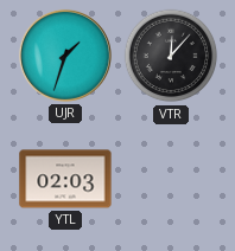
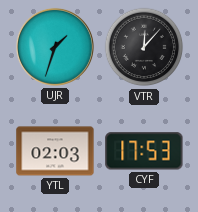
CYF: none -> 17:53
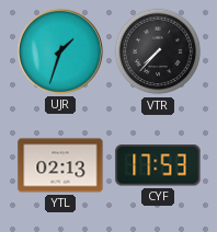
VTR: 12:07 -> 7:37
YTL: 02:03 -> 02:13
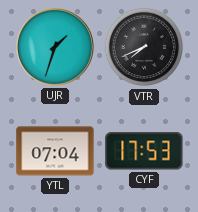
VTR: 7:37 -> 7:41
YTL: 02:13 -> 07:04
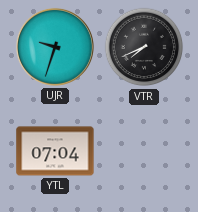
UJR: 1:33 -> 9:33
CYF: 17:53 -> none
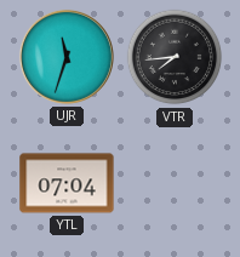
UJR: 9:33 -> 11:33
VTR: 7:41 -> 7:44
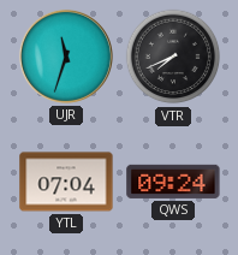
VTR: 7:44 -> 7:41
QWS: none -> 09:24
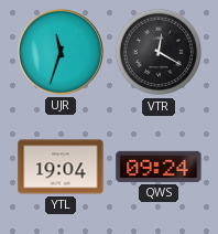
VTR: 7:41 -> 12:20
YTL: 07:04 -> 19:04
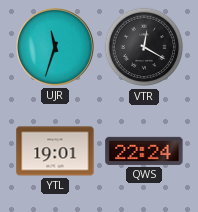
YTL: 19:04 -> 19:01
QWS: 09:24 -> 22:24
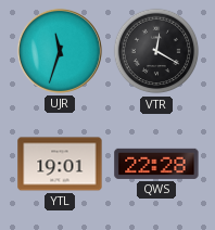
QWS: 22:24 -> 22:28
